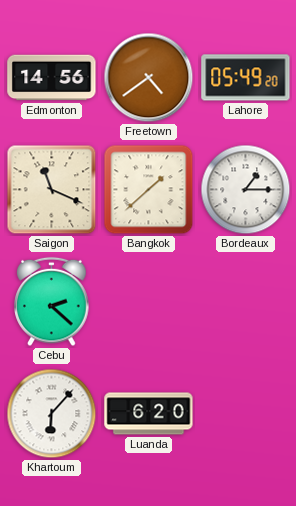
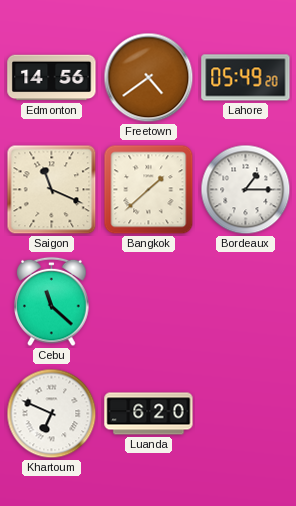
Cebu: 2:22 -> 11:22
Khartoum: 6:07 -> 6:49
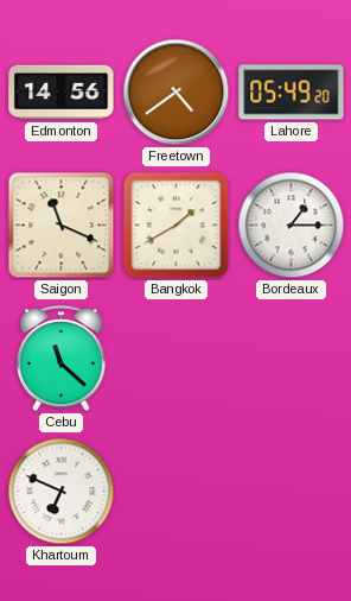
Bangkok: 1:38 -> 1:40
Luanda: 6:20 -> none
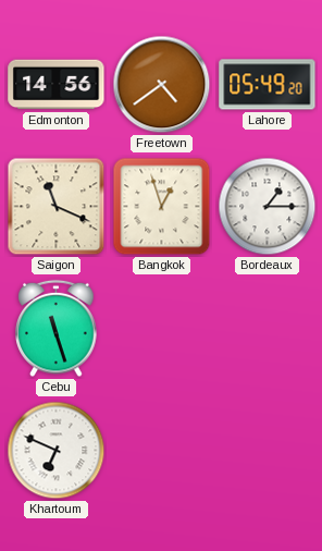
Bangkok: 1:40 -> 12:57
Cebu: 11:22 -> 11:27
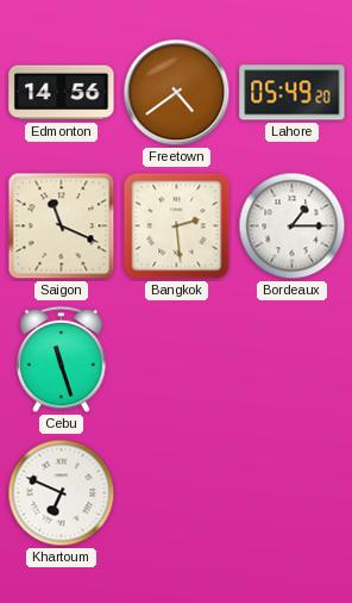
Bangkok: 12:57 -> 2:29
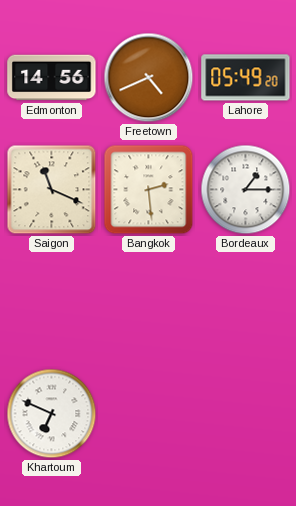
Freetown: 4:39 -> 4:41
Cebu: 11:27 -> none
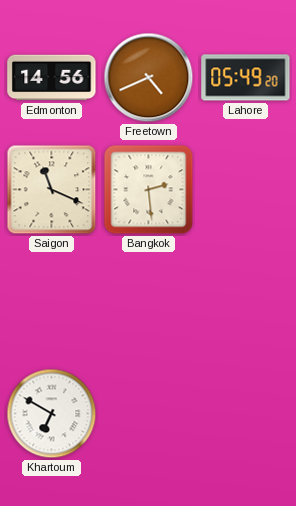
Bordeaux: 1:15 -> none
Khartoum: 6:49 -> 6:50
